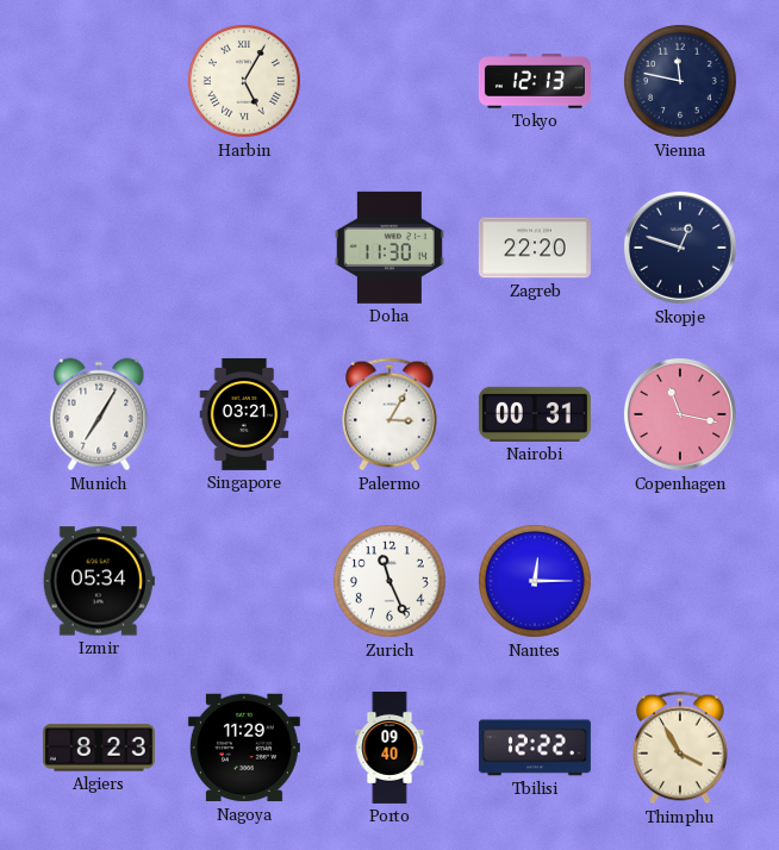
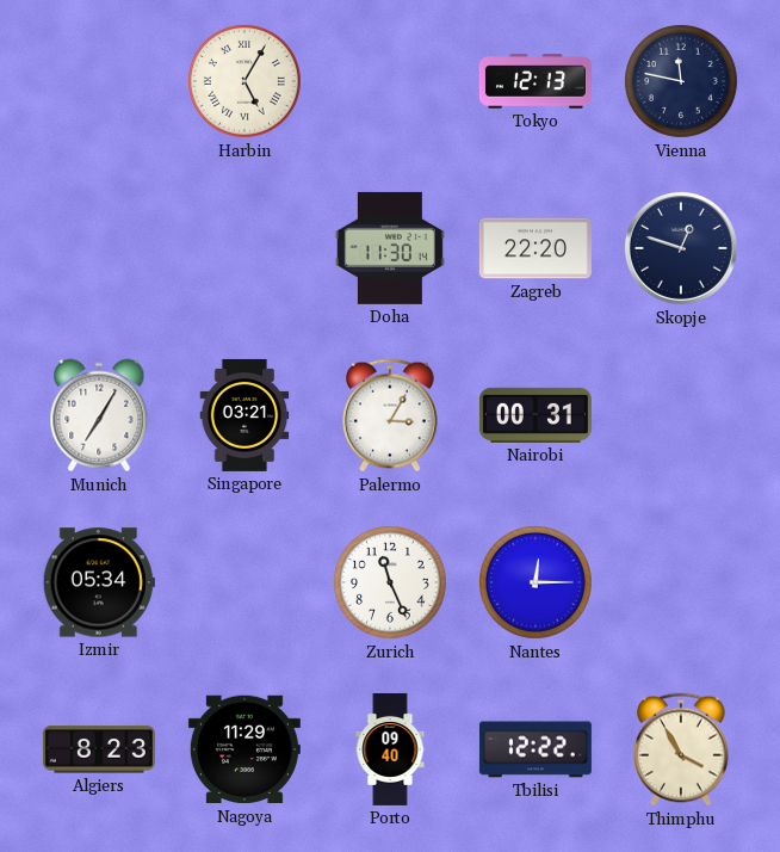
Copenhagen: 11:17 -> none
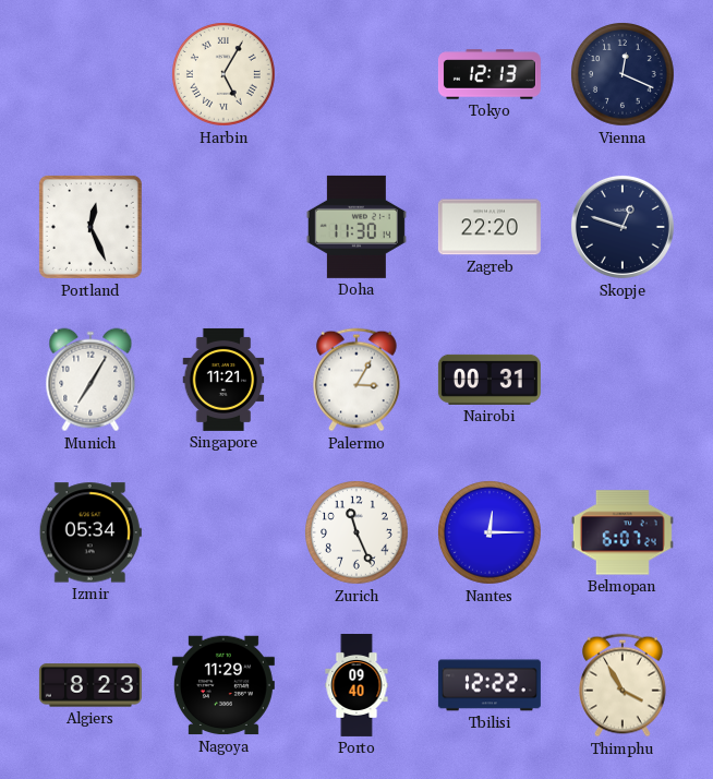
Vienna: 11:47 -> 12:19
Portland: none -> 12:26
Singapore: 03:21 -> 11:21
Belmopan: none -> 6:07
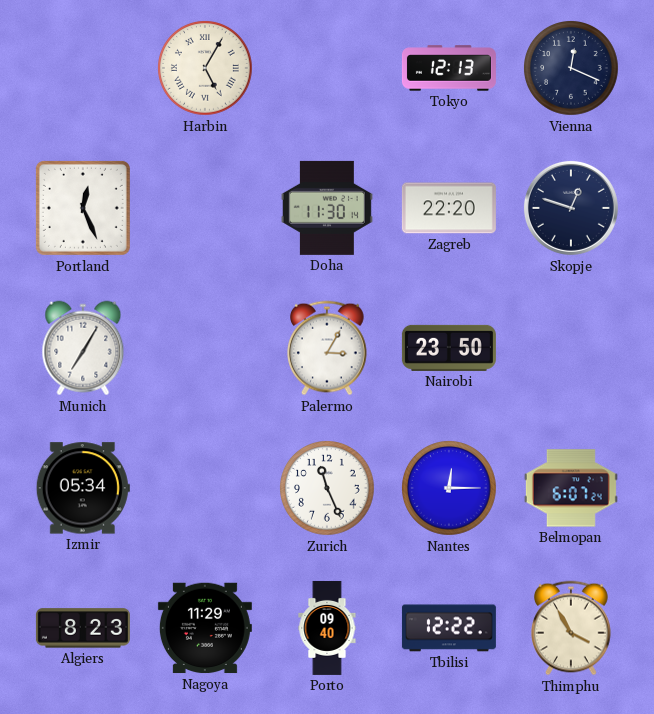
Singapore: 11:21 -> none
Nairobi: 00:31 -> 23:50
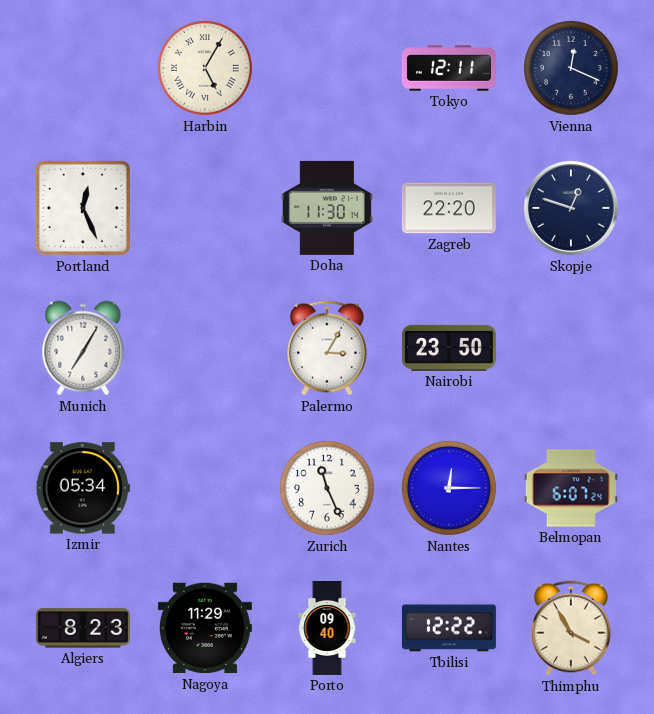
Tokyo: 12:13 -> 12:11
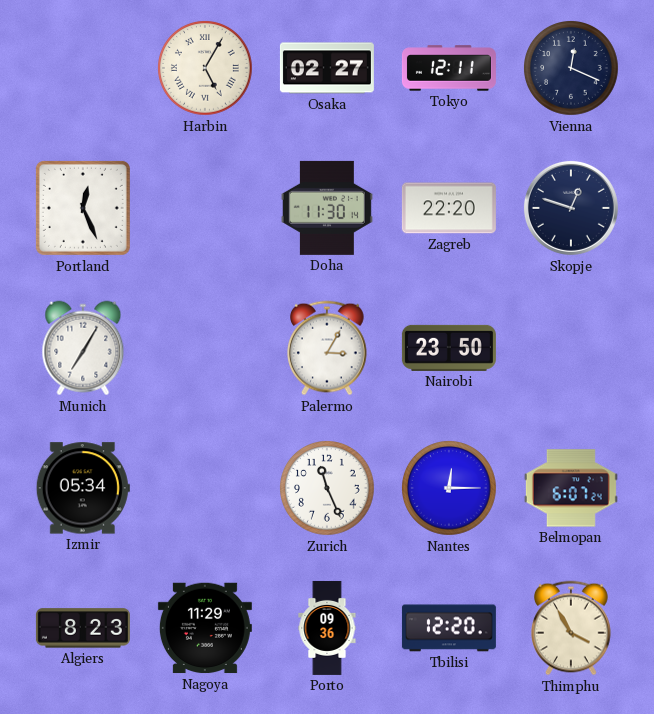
Osaka: none -> 02:27
Porto: 09:40 -> 09:36
Tbilisi: 12:22 -> 12:20
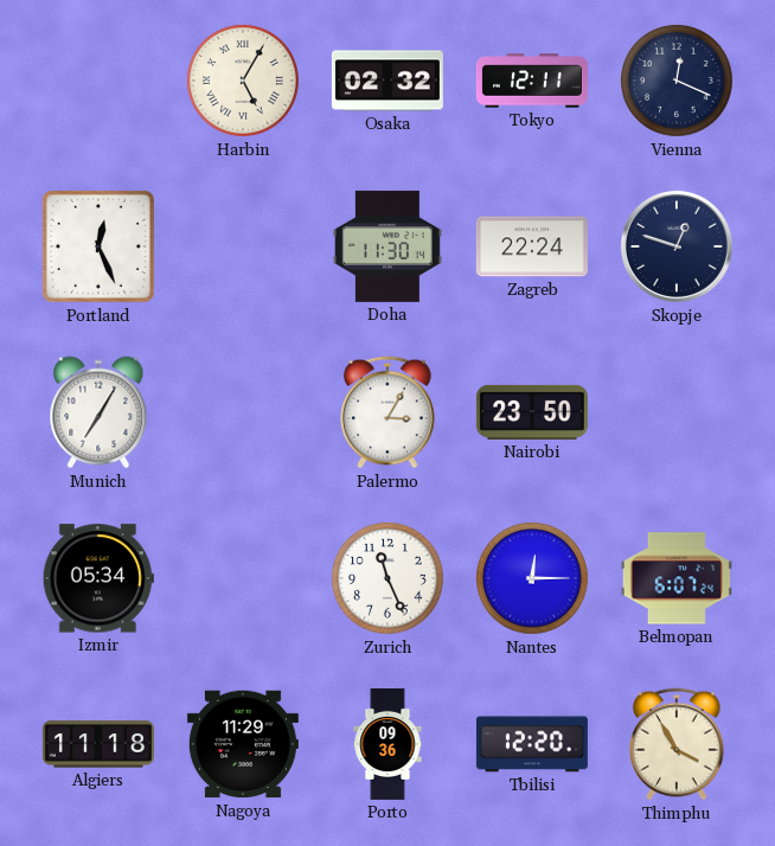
Osaka: 02:27 -> 02:32
Zagreb: 22:20 -> 22:24
Algiers: 8:23 -> 11:18
